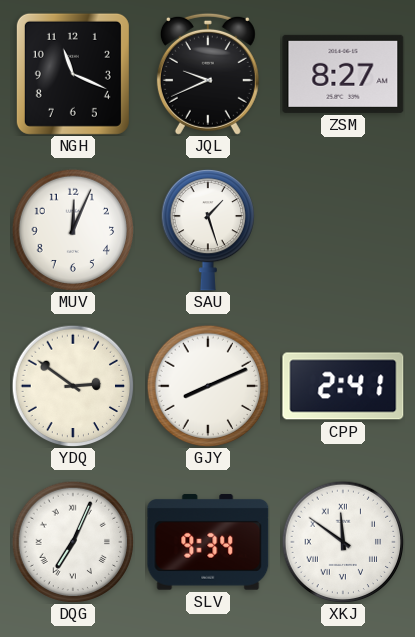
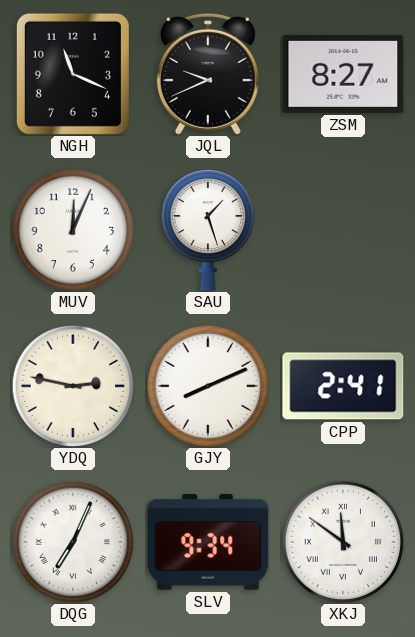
YDQ: 2:51 -> 2:47
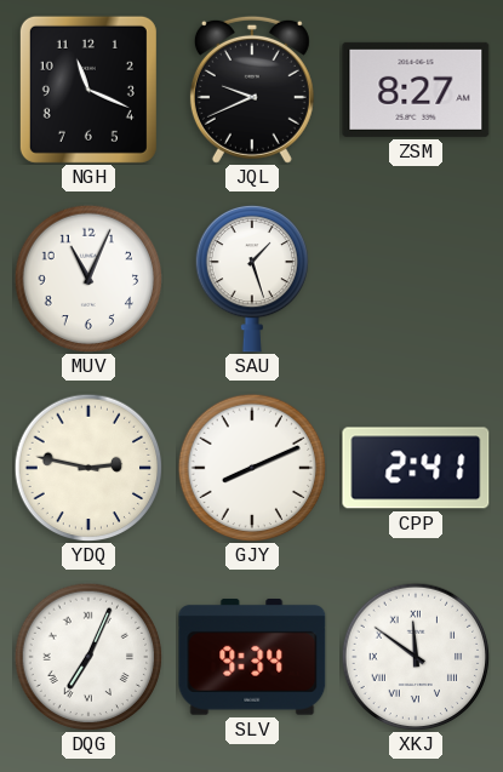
MUV: 12:04 -> 11:04
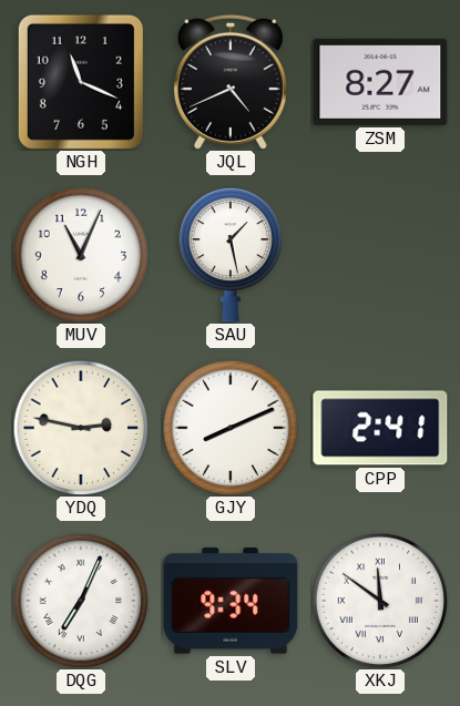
JQL: 9:41 -> 4:41
SAU: 1:27 -> 1:28
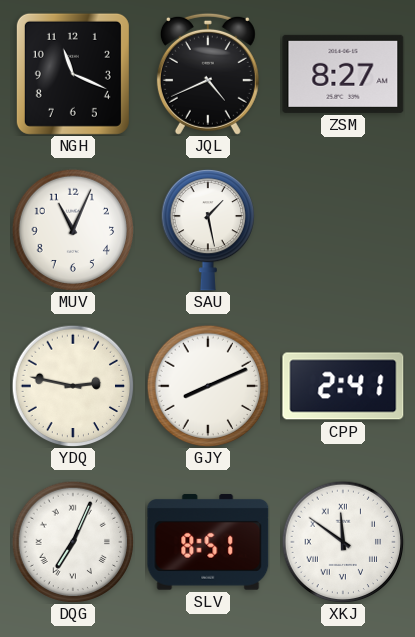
SLV: 9:34 -> 8:51
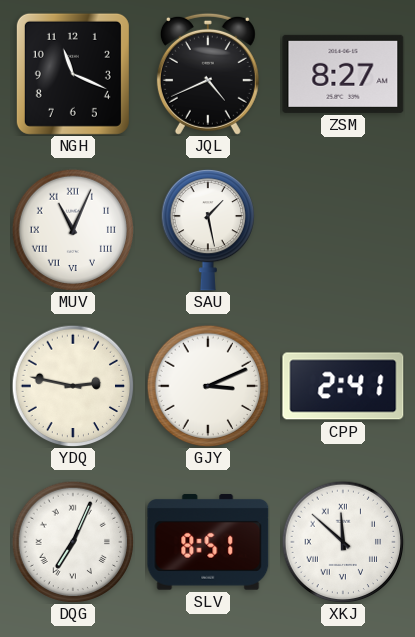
MUV numerals: Arabic -> Roman
GJY: 8:11 -> 3:11
XKJ: 11:51 -> 11:52
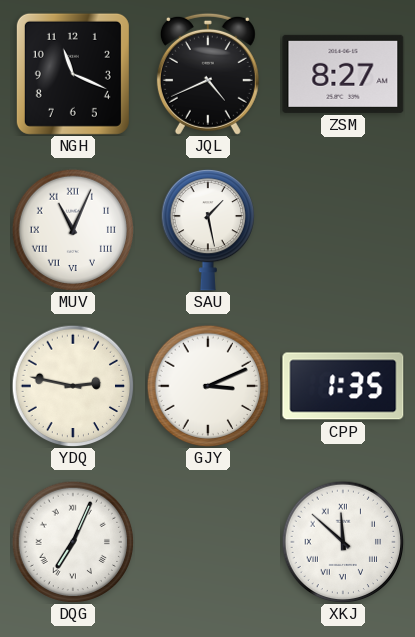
CPP: 2:41 -> 1:35
SLV: 8:51 -> none
